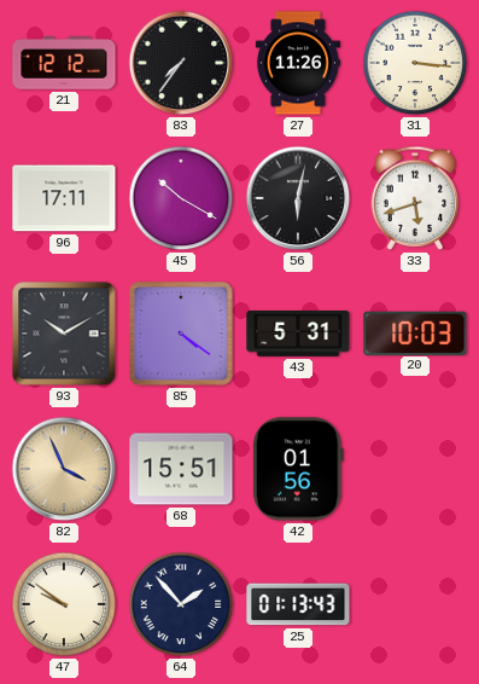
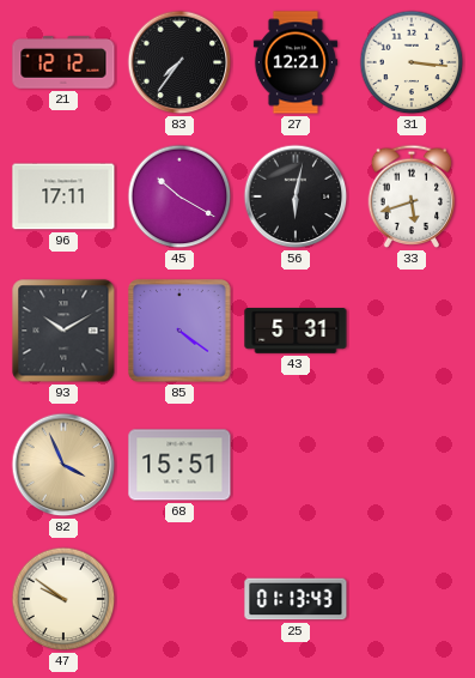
27: 11:26 -> 12:21
20: 10:03 -> none
42: 01:56 -> none
64: 1:53 -> none
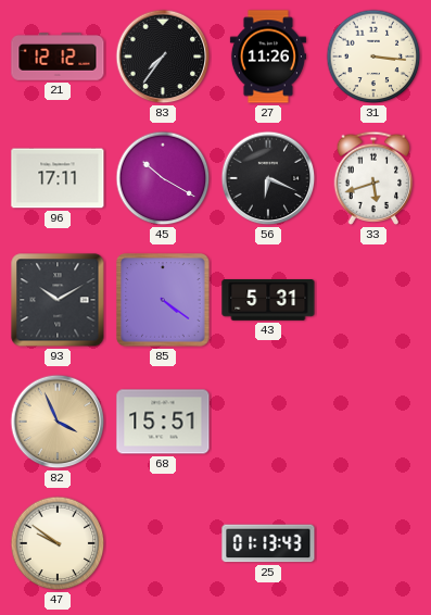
27: 12:21 -> 11:26
56: 6:02 -> 6:19
